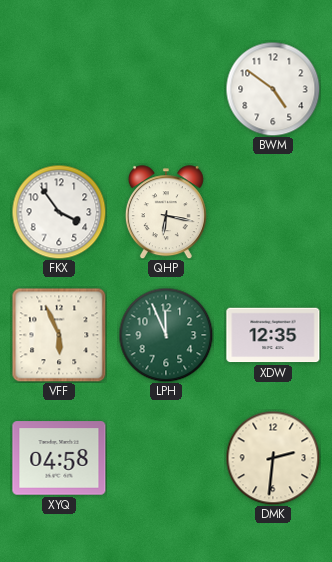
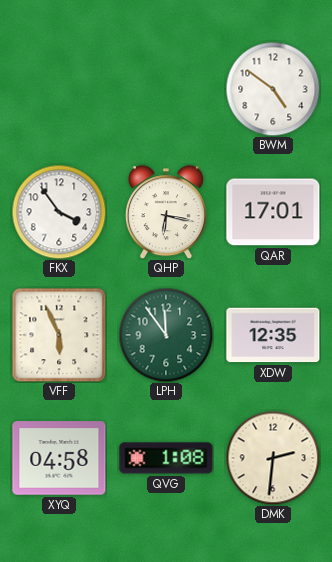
QAR: none -> 17:01
LPH: 11:56 -> 11:54
QVG: none -> 1:08
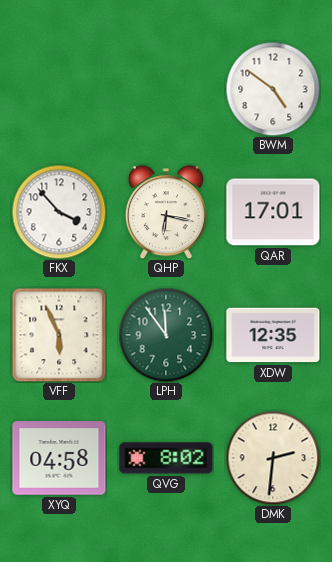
FKX: 3:54 -> 3:53
QVG: 1:08 -> 8:02
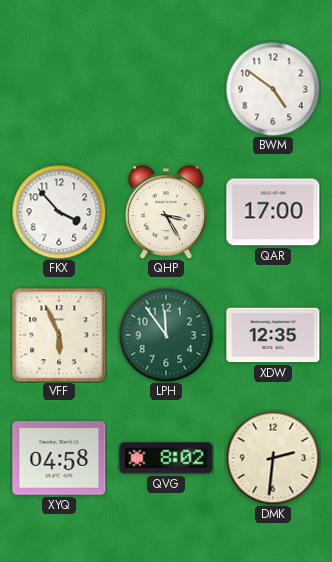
QHP: 6:17 -> 3:25
QAR: 17:01 -> 17:00
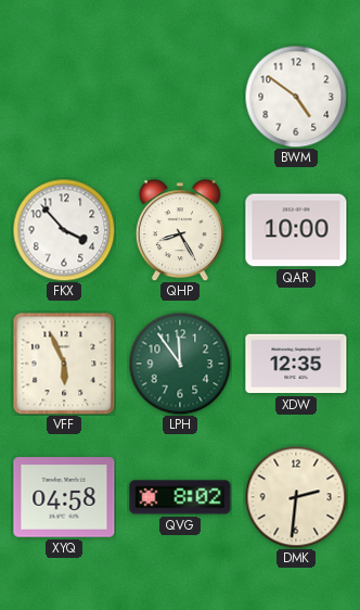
QHP: 3:25 -> 8:25
QAR: 17:00 -> 10:00
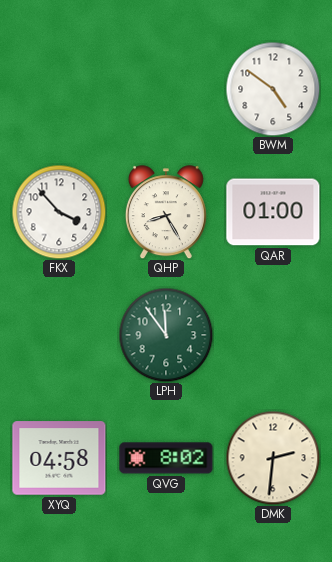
QAR: 10:00 -> 01:00
VFF: 5:56 -> none
XDW: 12:35 -> none
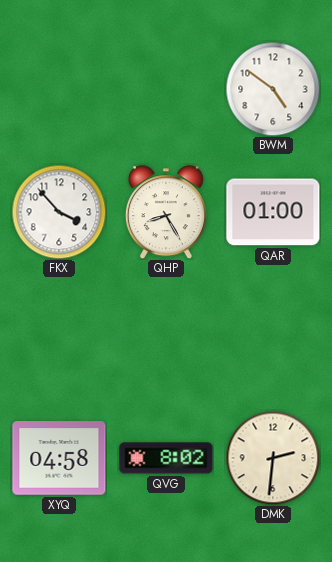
LPH: 11:54 -> none
